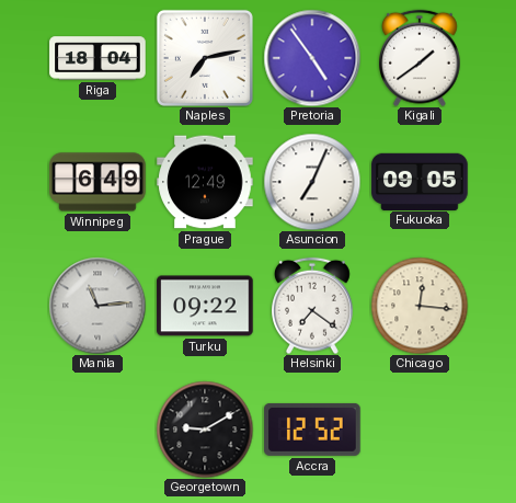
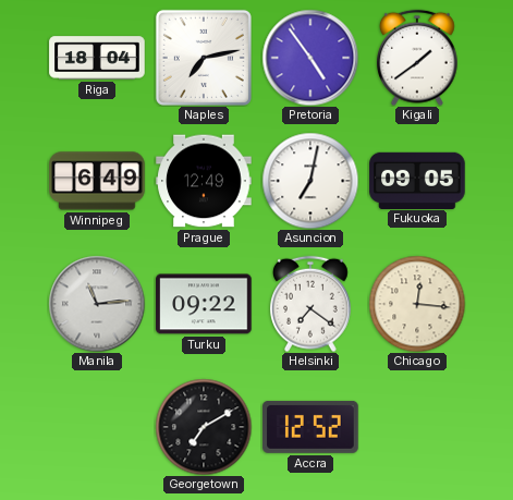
Asuncion: 7:04 -> 7:02
Georgetown: 9:10 -> 7:10
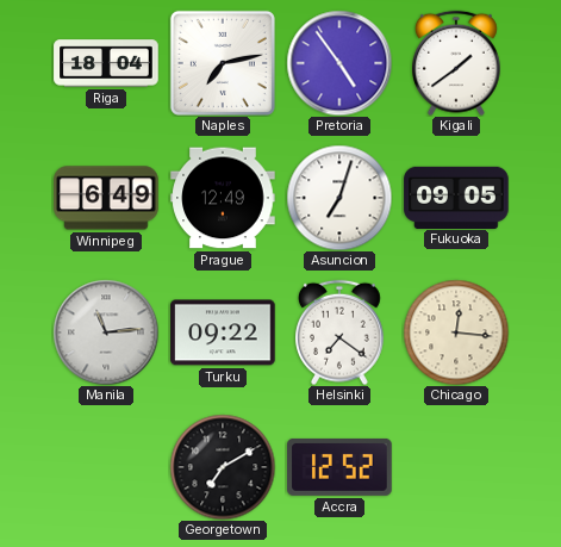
Asuncion: 7:02 -> 7:03
